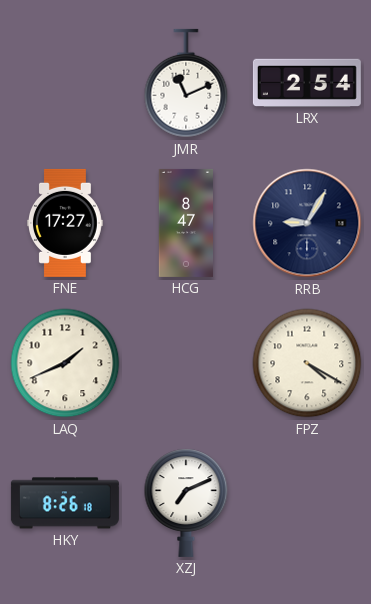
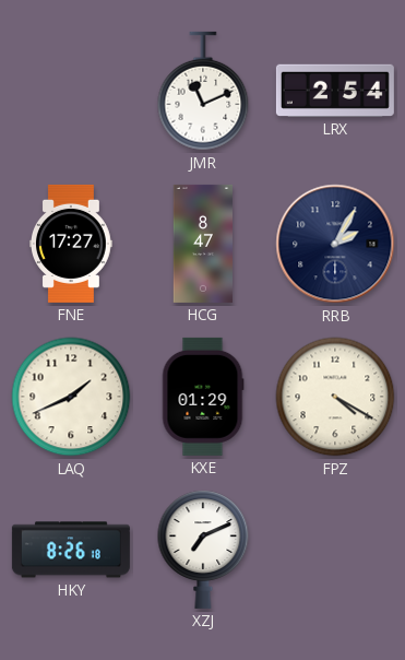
RRB: 9:05 -> 2:05
KXE: none -> 01:29
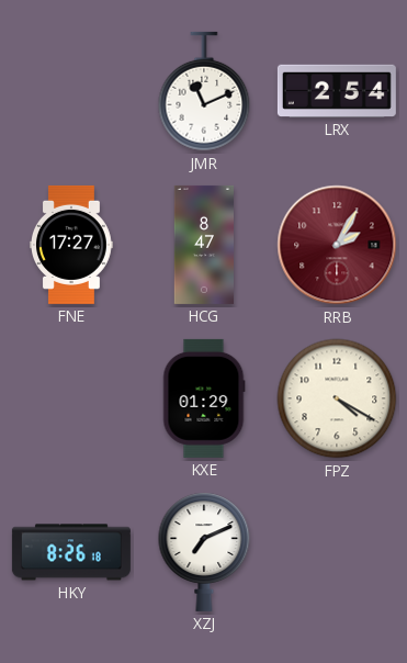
RRB dial: navy -> burgundy
LAQ: 1:41 -> none
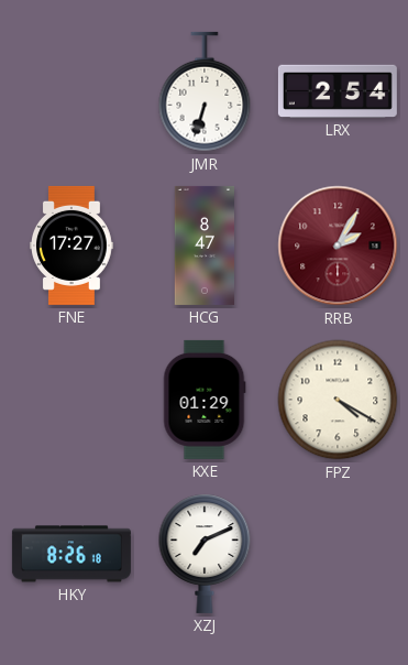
JMR: 11:11 -> 6:33
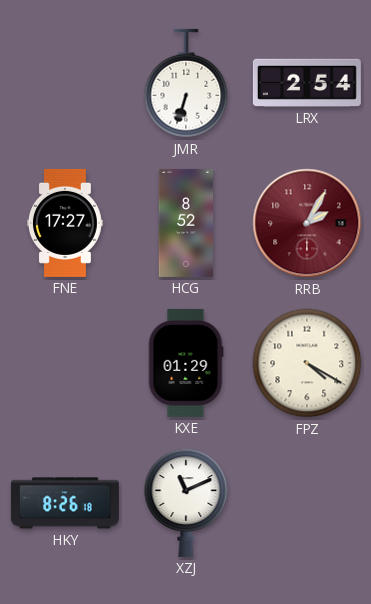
HCG: 8:47 -> 8:52
XZJ: 7:11 -> 11:11
